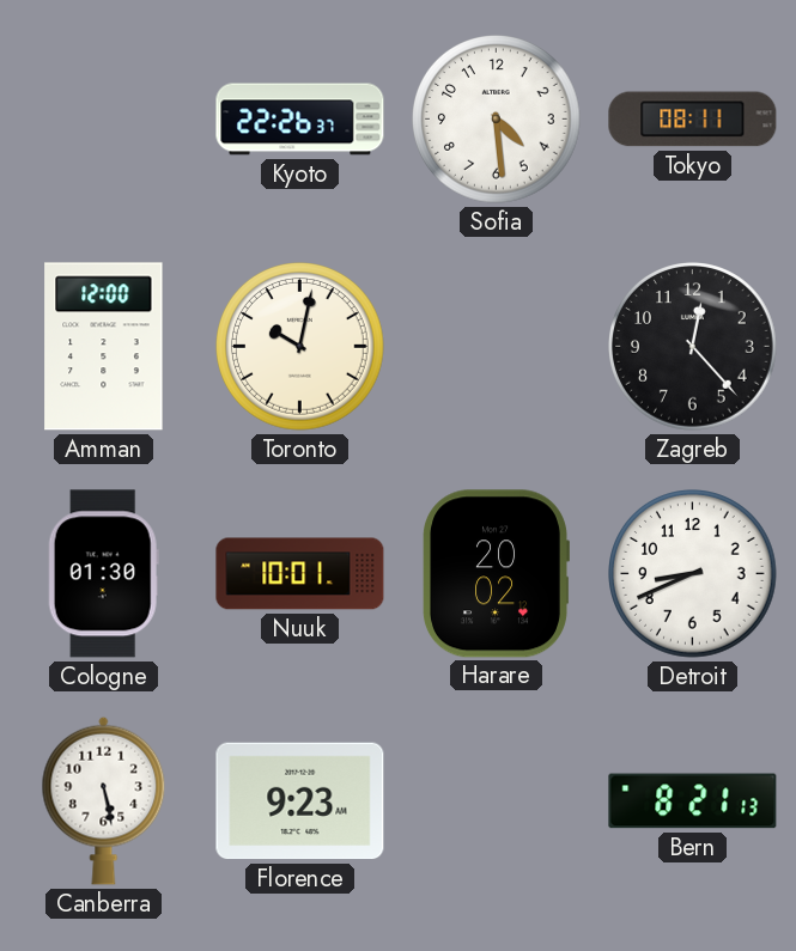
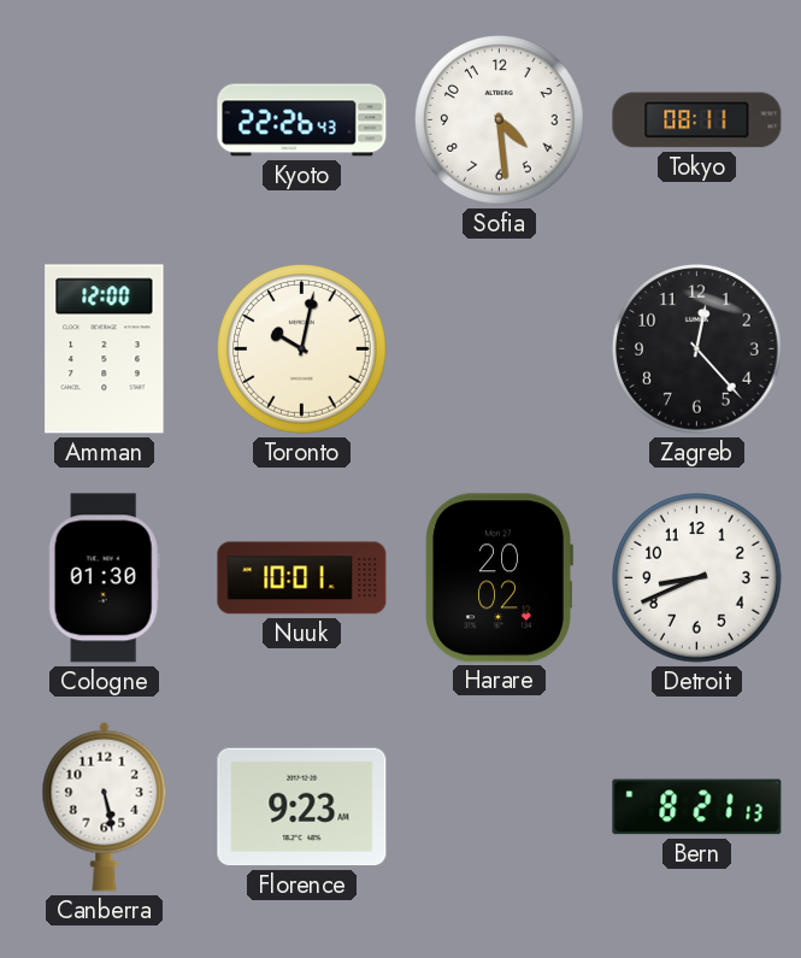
Kyoto: 22:26:37 -> 22:26:43
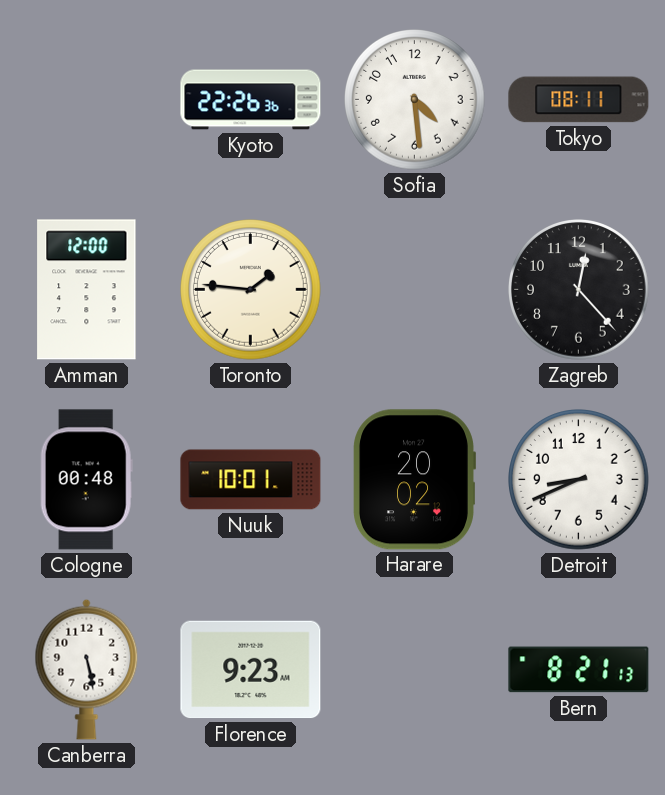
Kyoto: 22:26:43 -> 22:26:36
Toronto: 10:02 -> 1:46
Cologne: 01:30 -> 00:48
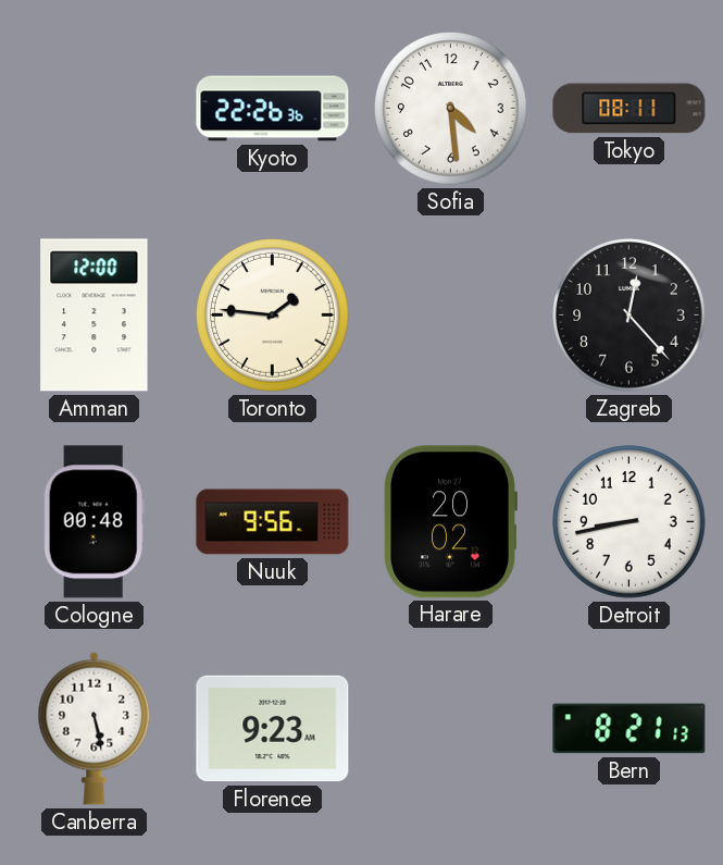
Nuuk: 10:01 -> 9:56
Detroit: 8:41 -> 8:43
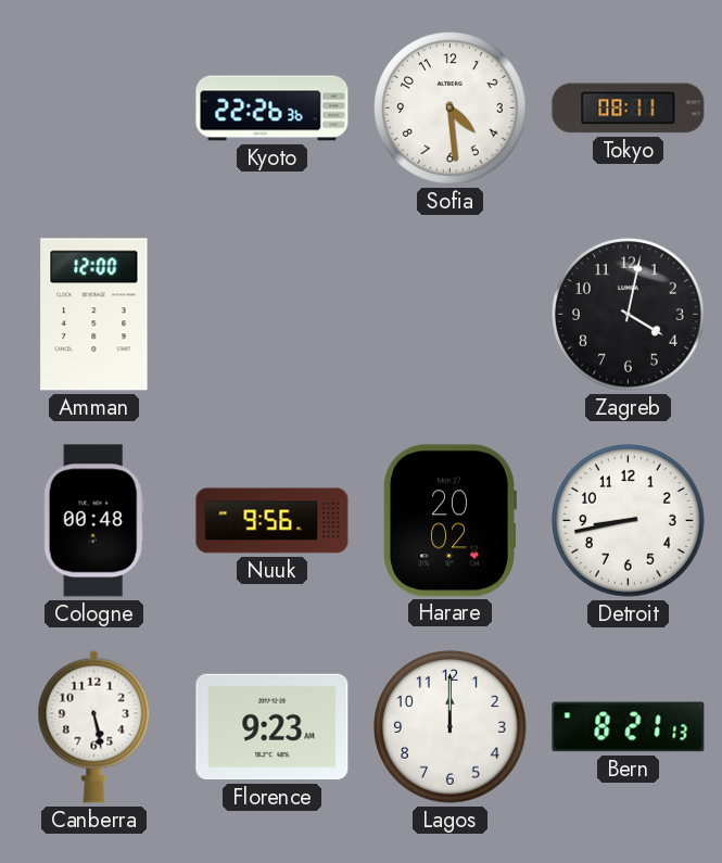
Toronto: 1:46 -> none
Zagreb: 12:23 -> 4:02
Lagos: none -> 12:00
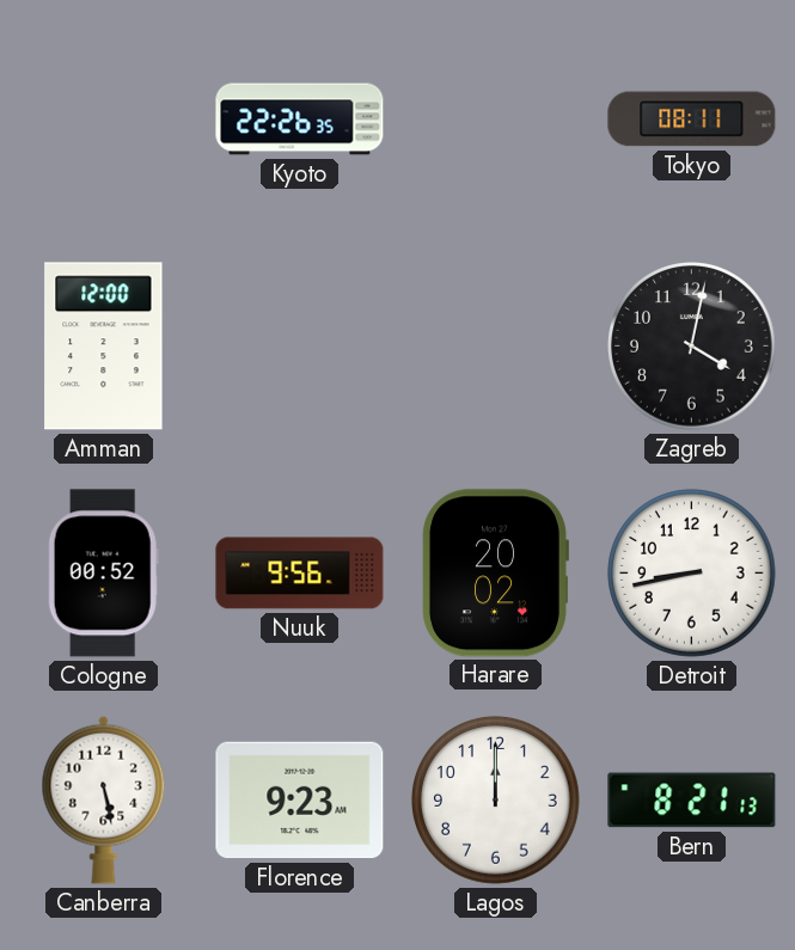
Kyoto: 22:26:36 -> 22:26:35
Sofia: 4:29 -> none
Cologne: 00:48 -> 00:52
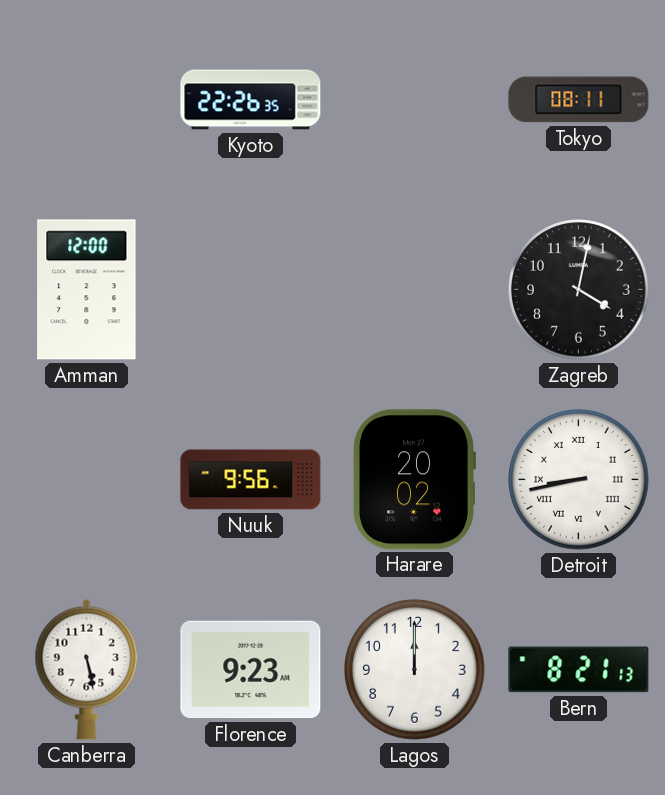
Cologne: 00:52 -> none
Detroit numerals: Arabic -> Roman
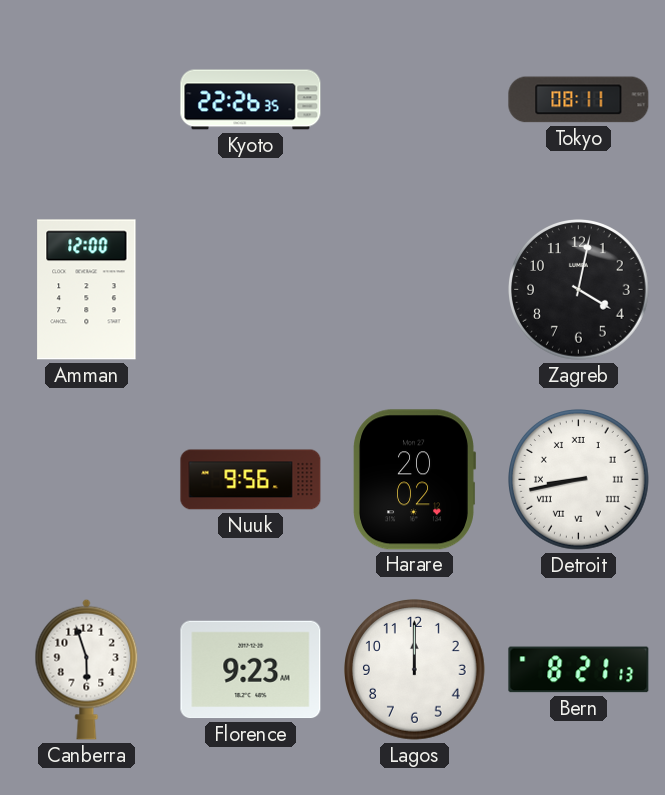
Canberra: 5:28 -> 5:57
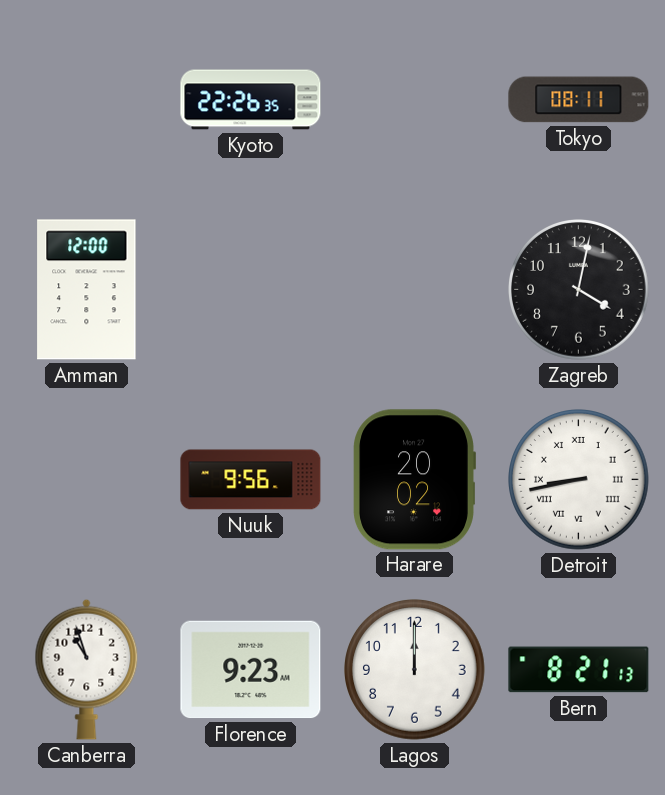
Canberra: 5:57 -> 10:57
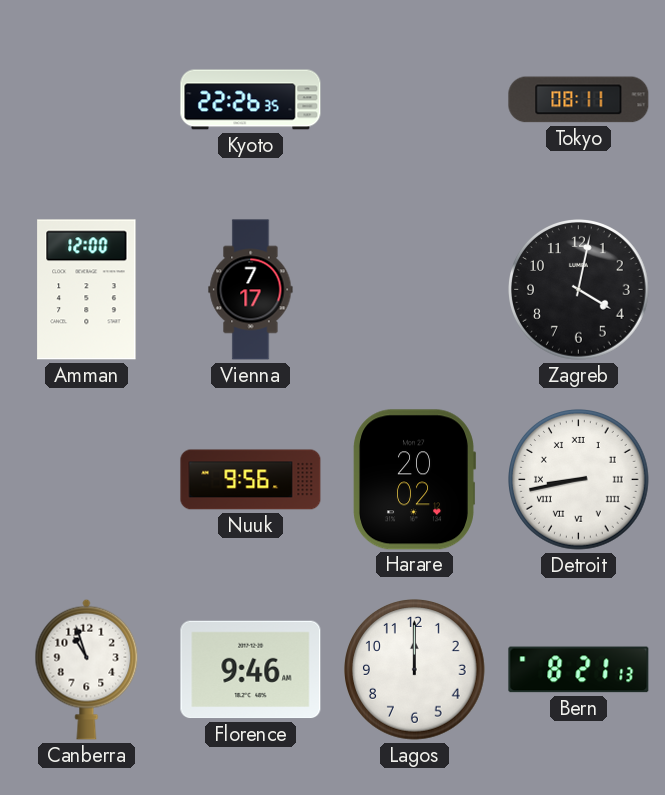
Vienna: none -> 7:17
Florence: 9:23 -> 9:46
